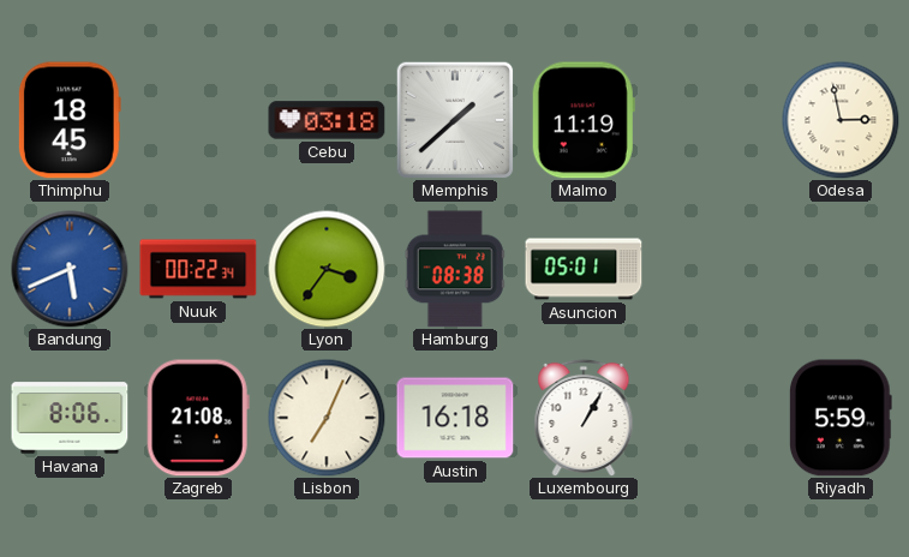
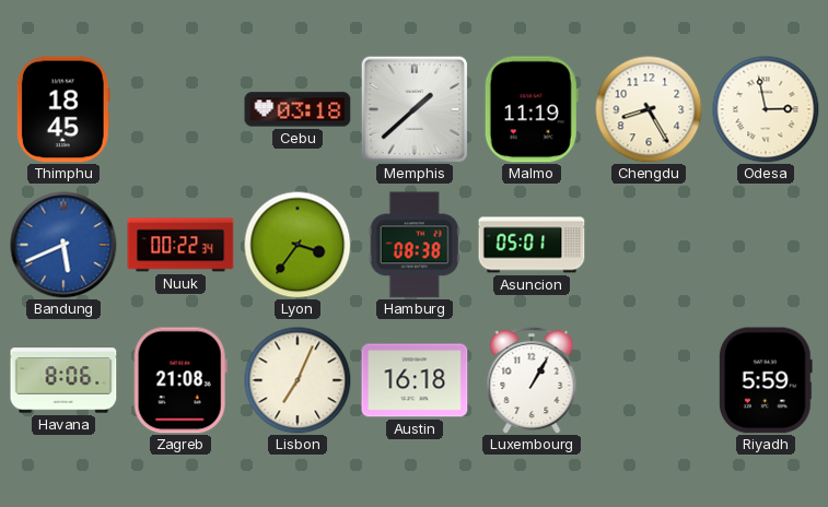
Chengdu: none -> 8:25
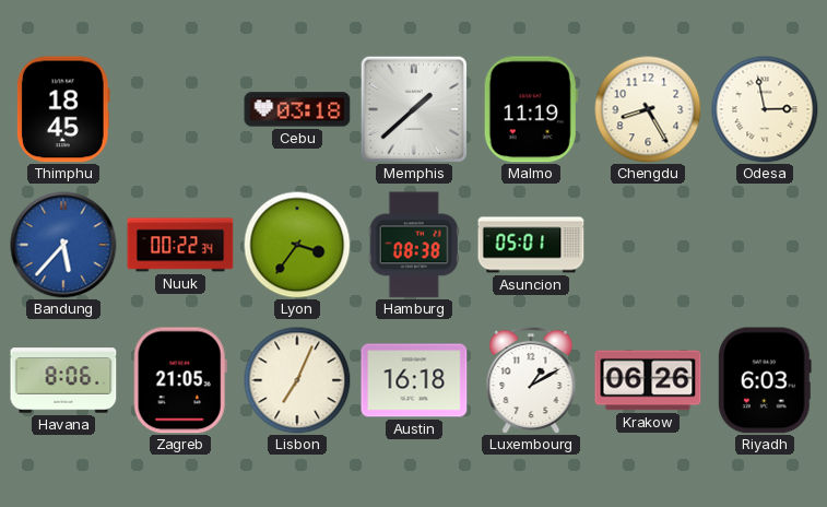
Bandung: 5:41 -> 5:37
Zagreb: 21:08 -> 21:05
Luxembourg: 1:05 -> 1:10
Krakow: none -> 06:26
Riyadh: 5:59 -> 6:03
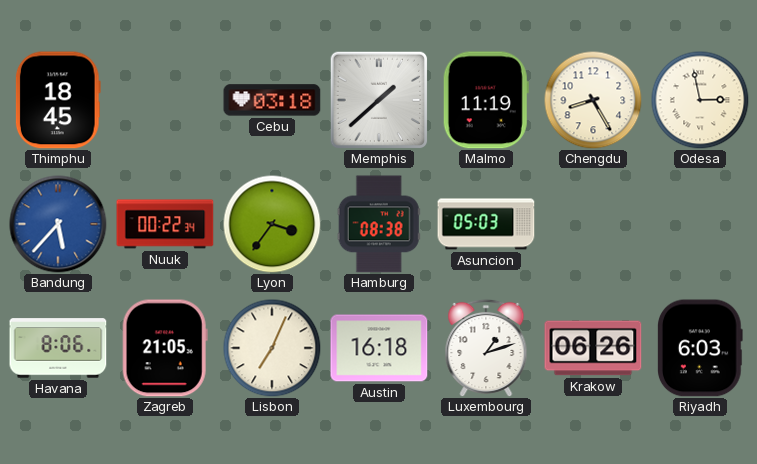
Asuncion: 05:01 -> 05:03
Luxembourg: 1:10 -> 1:12
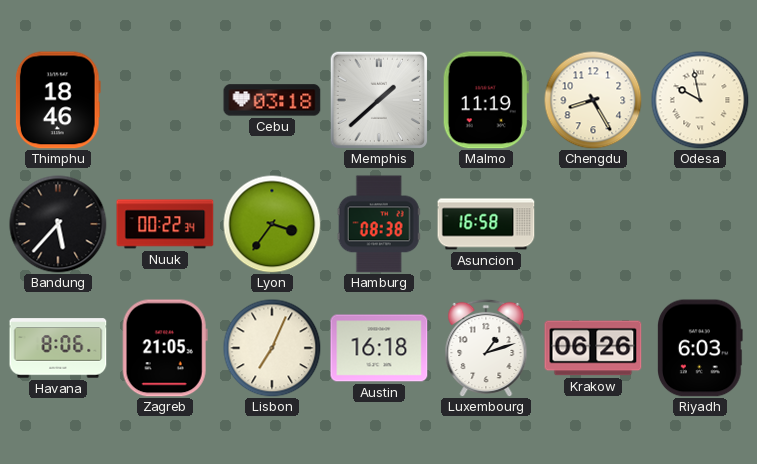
Thimphu: 18:45 -> 18:46
Odesa: 2:58 -> 9:58
Bandung dial: blue -> black
Asuncion: 05:03 -> 16:58
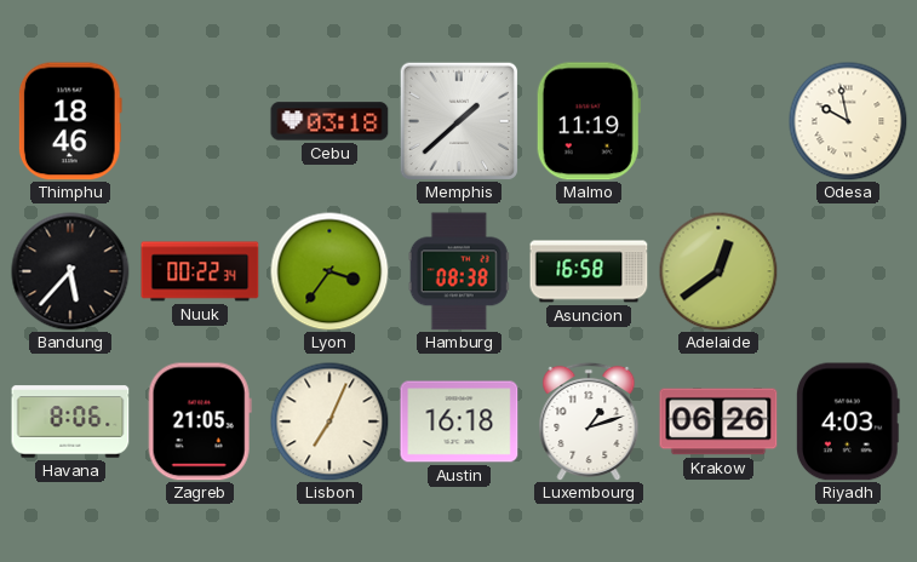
Chengdu: 8:25 -> none
Adelaide: none -> 12:39
Riyadh: 6:03 -> 4:03
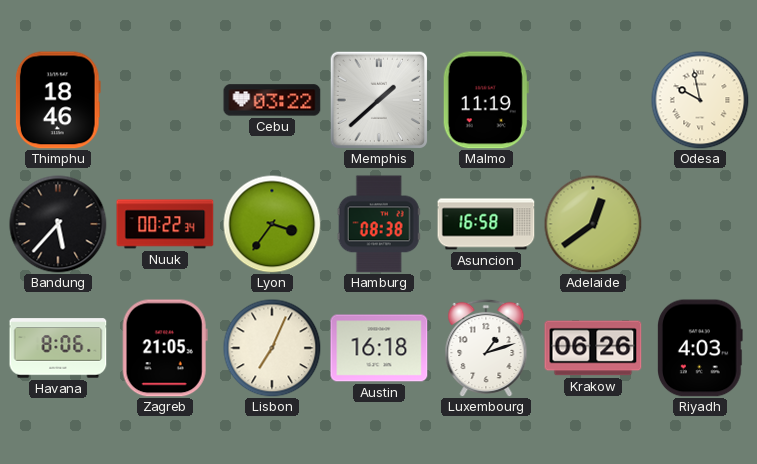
Cebu: 03:18 -> 03:22
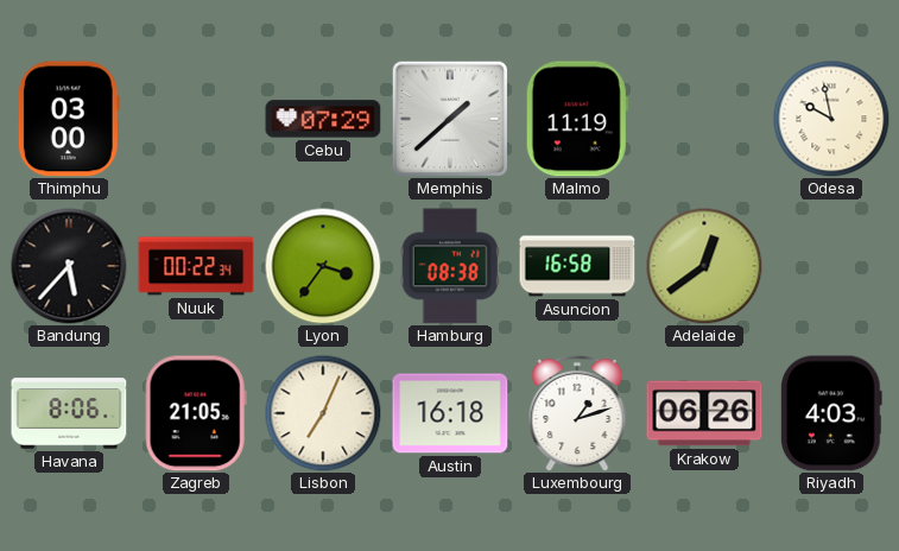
Thimphu: 18:46 -> 03:00
Cebu: 03:22 -> 07:29
